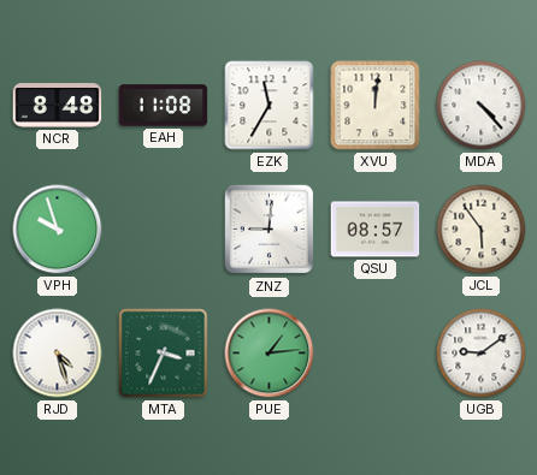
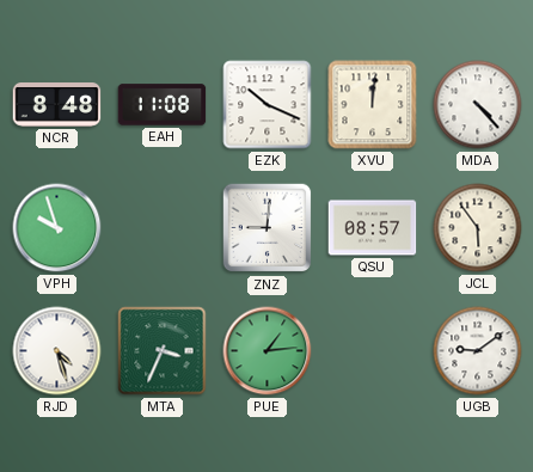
EZK: 11:35 -> 10:19
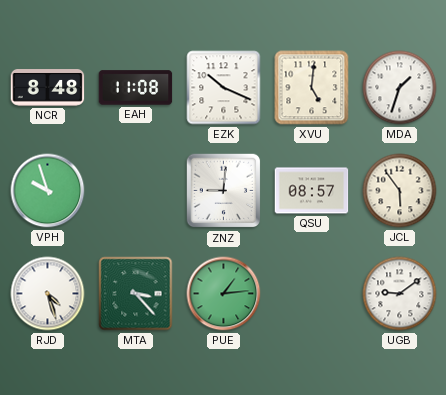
XVU: 12:01 -> 5:01
MDA: 4:23 -> 1:33
MTA: 3:34 -> 3:23
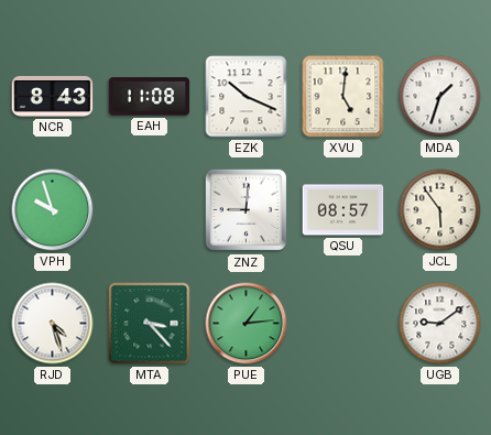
NCR: 8:48 -> 8:43
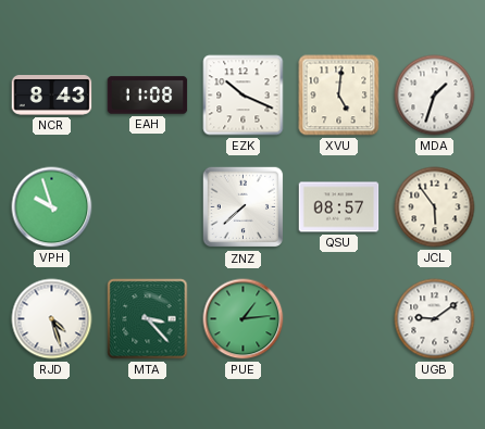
ZNZ: 9:01 -> 7:38
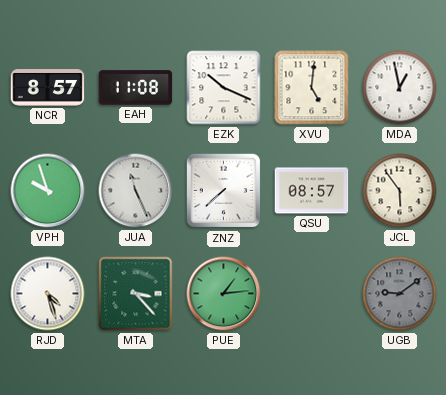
NCR: 8:43 -> 8:57
MDA: 1:33 -> 12:58
JUA: none -> 11:26
UGB dial: white -> grey
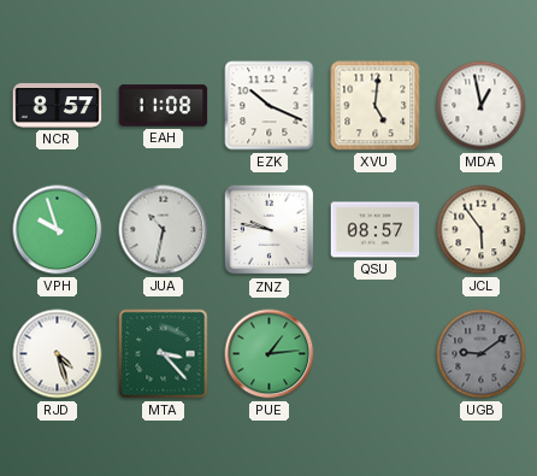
JUA: 11:26 -> 10:32
ZNZ: 7:38 -> 9:47
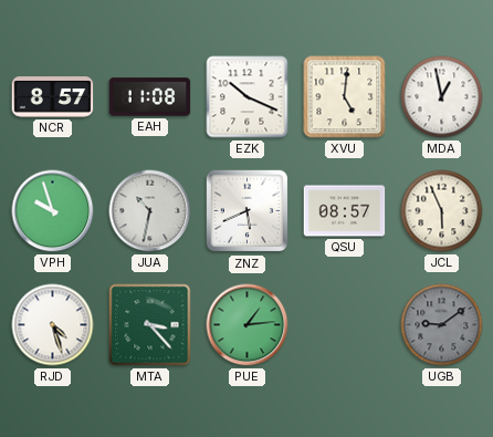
ZNZ: 9:47 -> 5:41
JCL: 5:54 -> 5:56
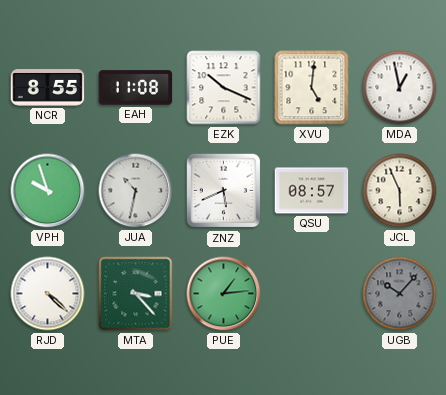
NCR: 8:57 -> 8:55
RJD: 4:27 -> 4:22
UGB: 9:09 -> 10:07
